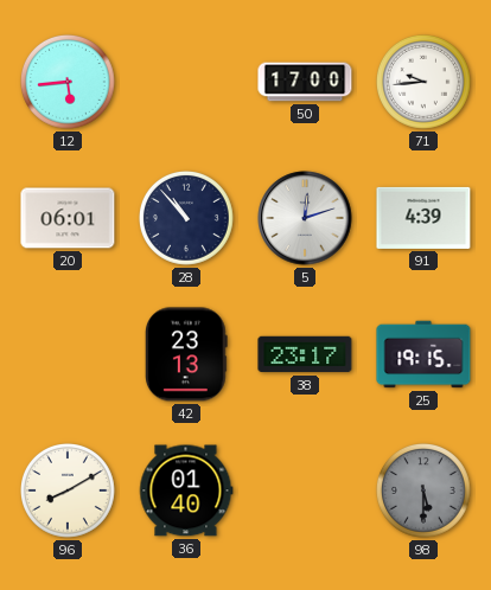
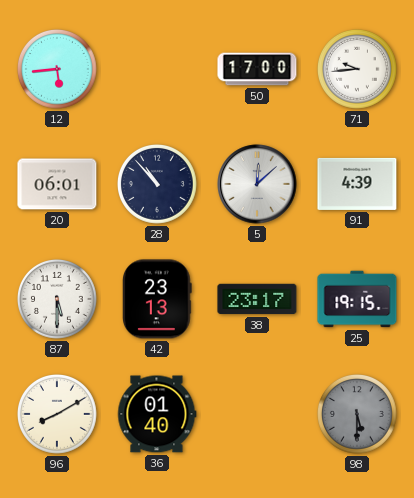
5: 12:12 -> 12:08
87: none -> 5:30
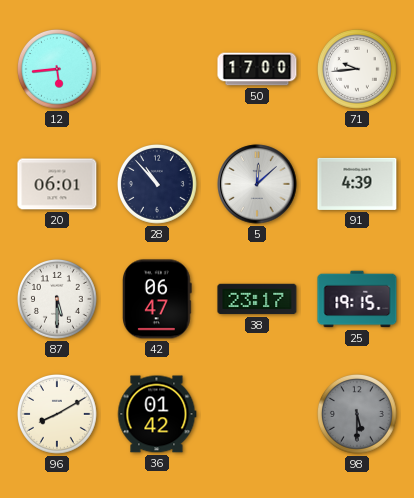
42: 23:13 -> 06:47
36: 01:40 -> 01:42
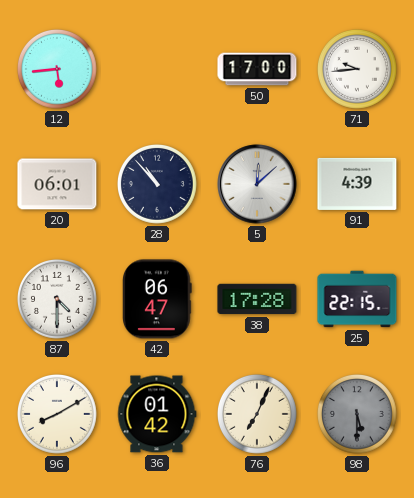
87: 5:30 -> 4:30
38: 23:17 -> 17:28
25: 19:15 -> 22:15
76: none -> 7:04
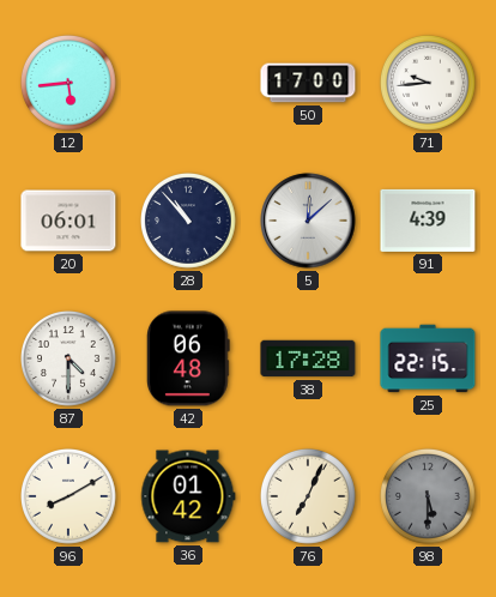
42: 06:47 -> 06:48
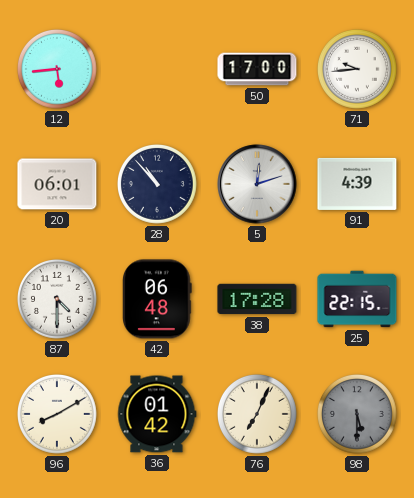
5: 12:08 -> 12:12
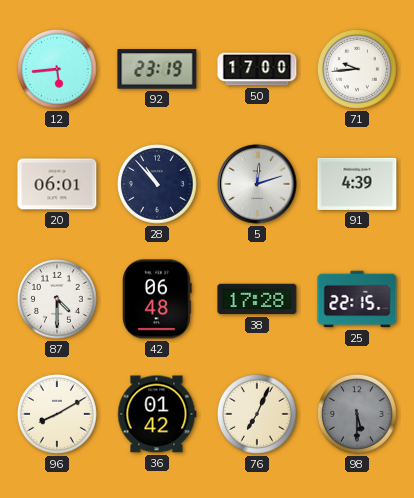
92: none -> 23:19
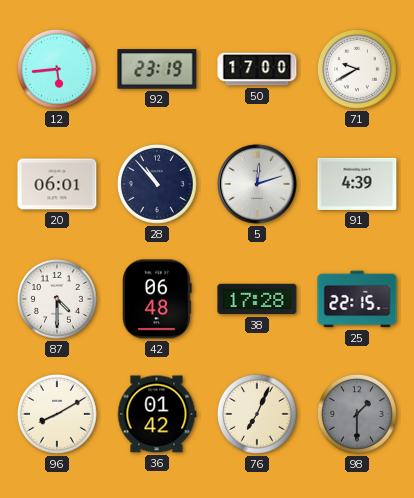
71: 9:44 -> 9:40
98: 5:30 -> 1:30
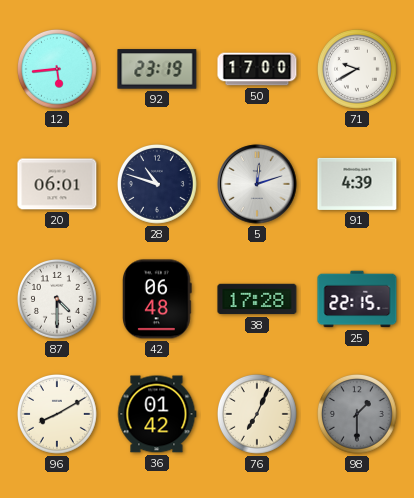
28: 10:53 -> 10:48
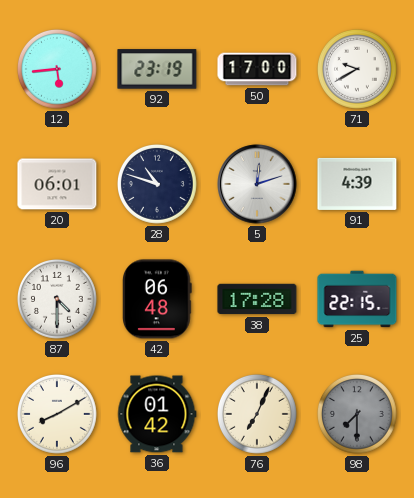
98: 1:30 -> 7:30
